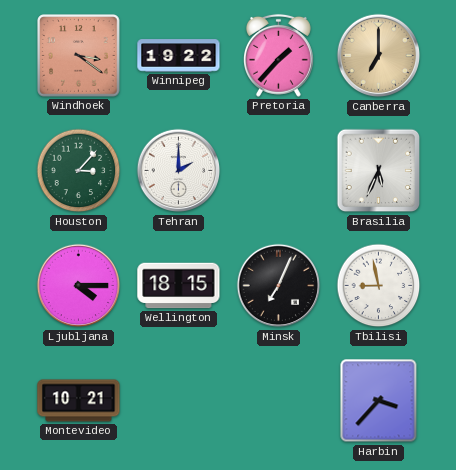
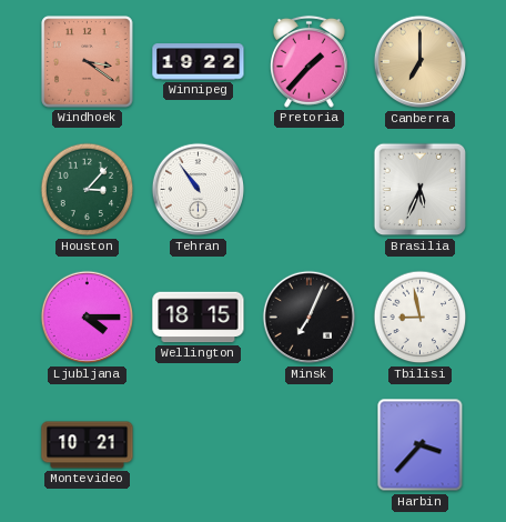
Tehran: 2:00 -> 10:54
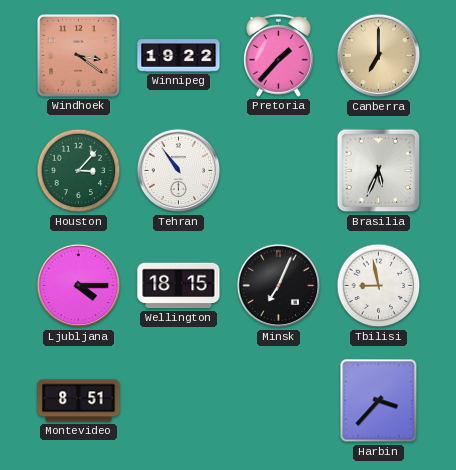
Montevideo: 10:21 -> 8:51
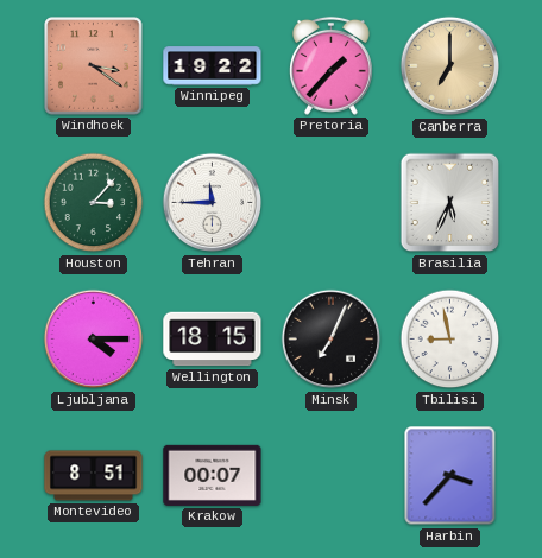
Tehran: 10:54 -> 11:45
Krakow: none -> 00:07
